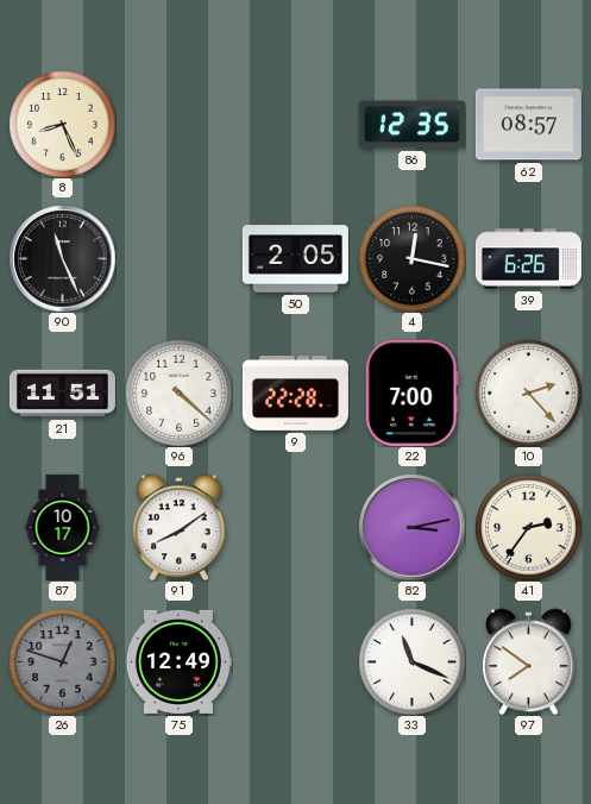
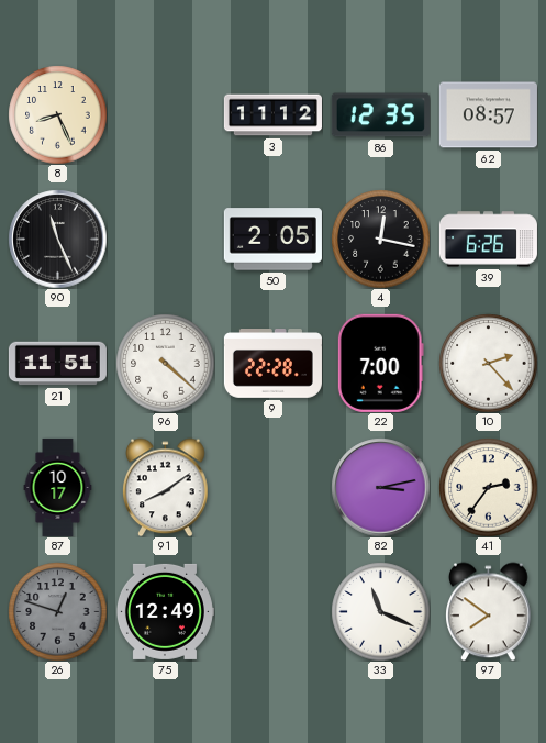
3: none -> 11:12
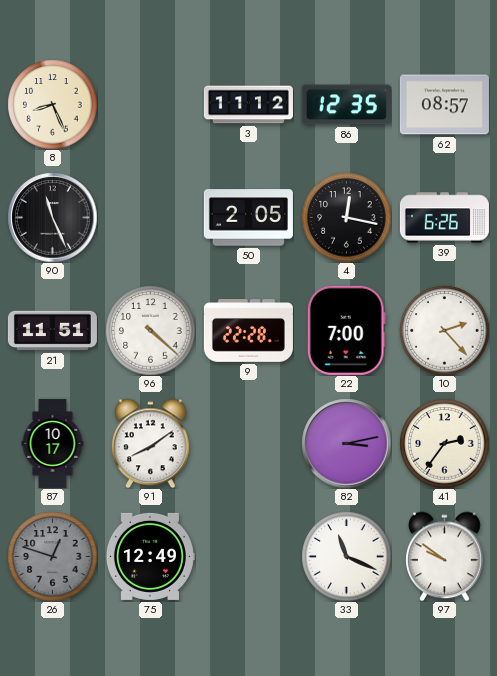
97: 7:51 -> 9:51
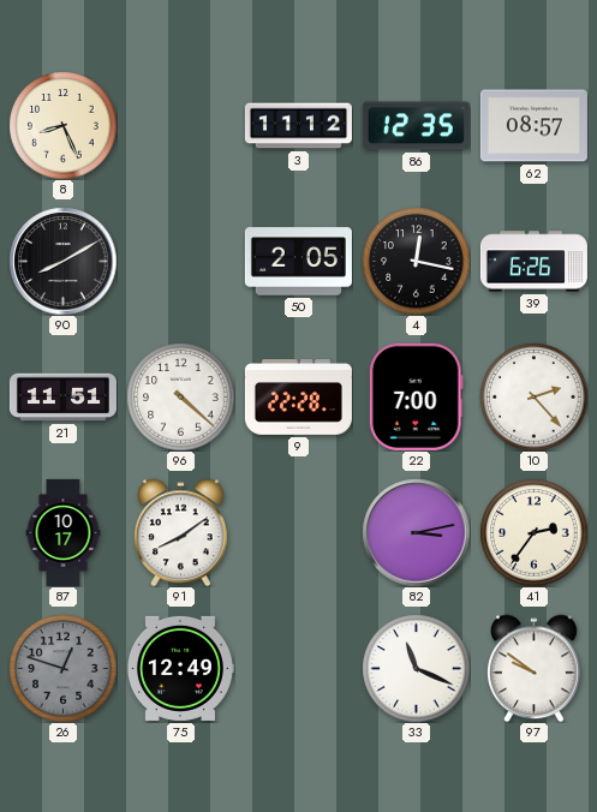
90: 11:26 -> 8:10
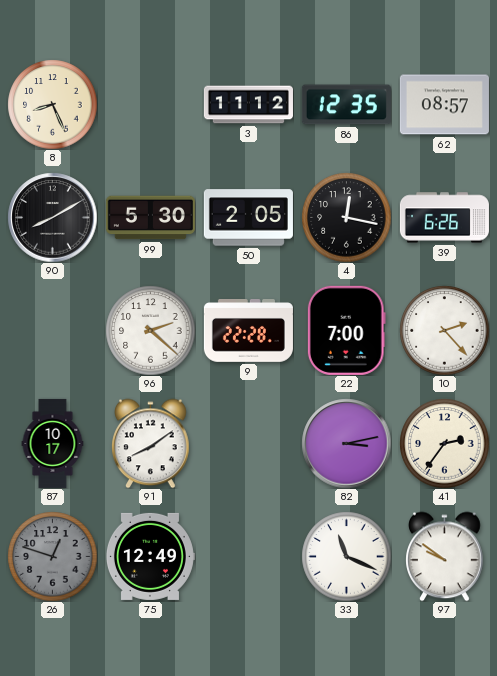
99: none -> 5:30
21: 11:51 -> none
96: 4:22 -> 2:22
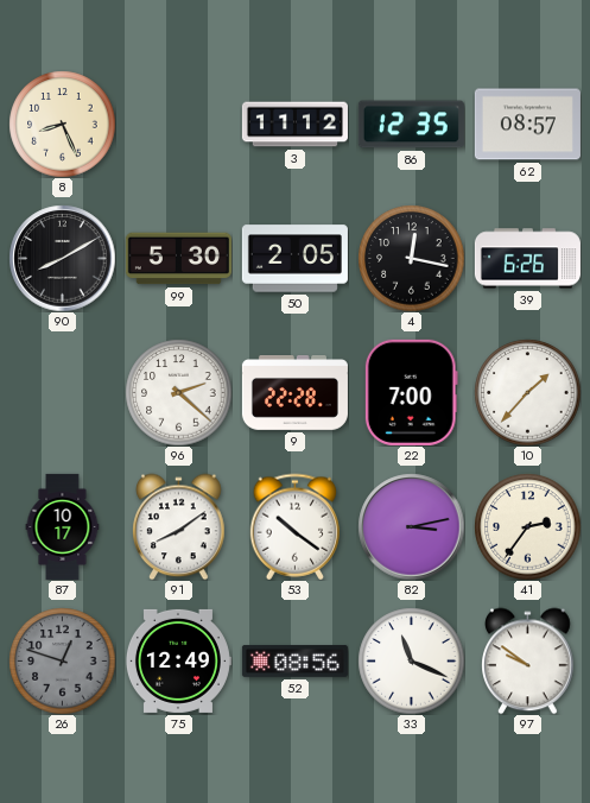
10: 2:23 -> 1:37
53: none -> 10:21
52: none -> 08:56
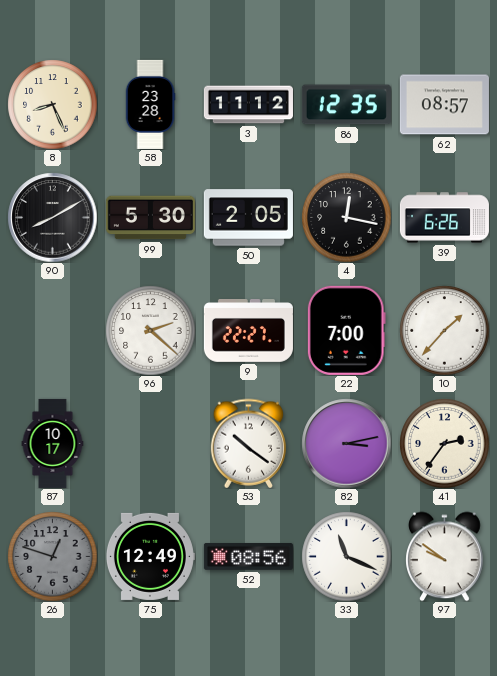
58: none -> 23:28
9: 22:28 -> 22:27
91: 8:09 -> none
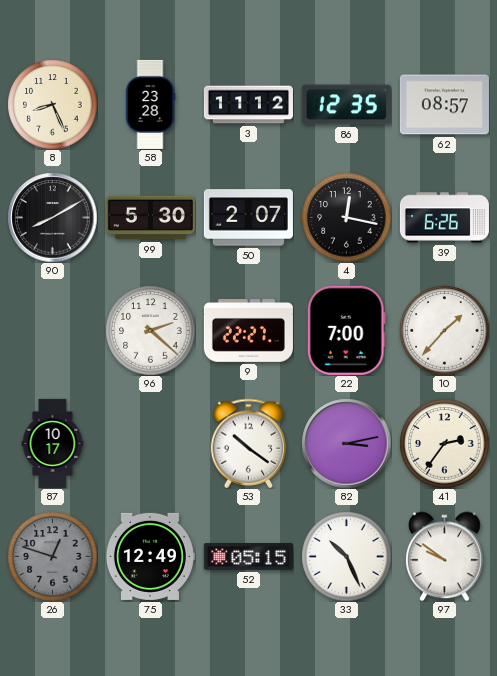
50: 2:05 -> 2:07
52: 08:56 -> 05:15
33: 11:19 -> 10:26
